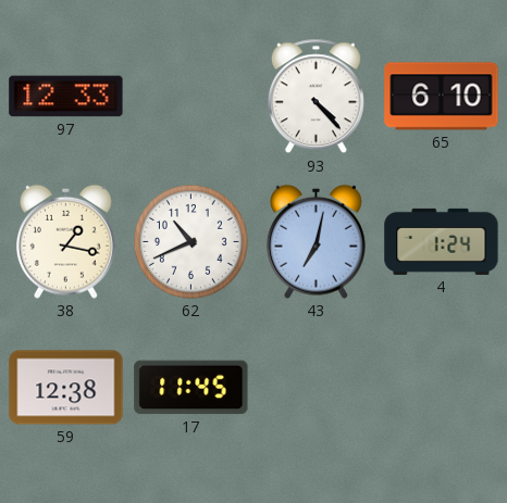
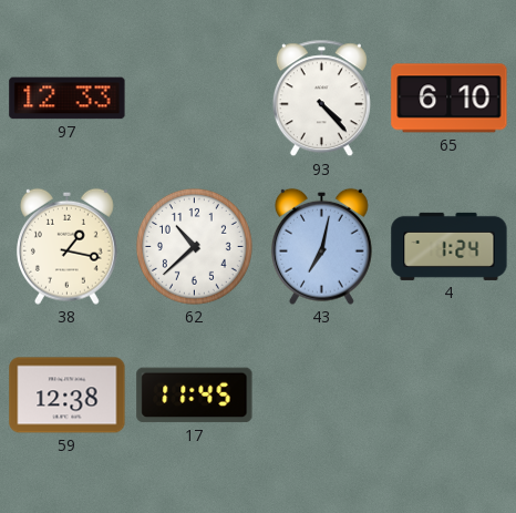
62: 10:41 -> 10:38
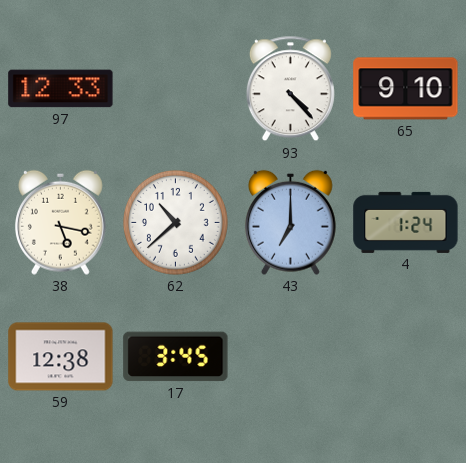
65: 6:10 -> 9:10
38: 1:17 -> 5:17
43: 7:02 -> 7:00
17: 11:45 -> 3:45
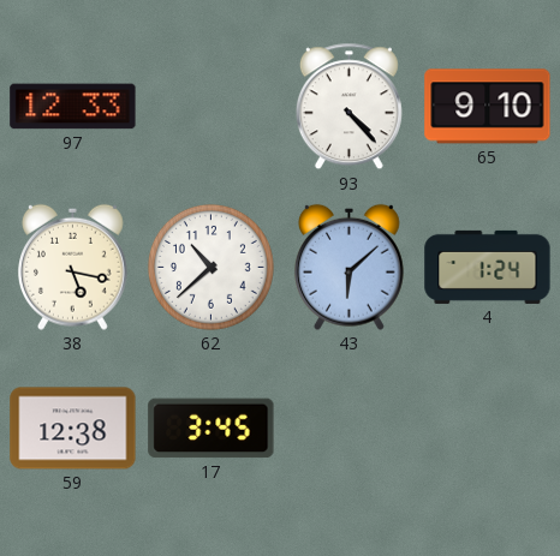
43: 7:00 -> 6:08
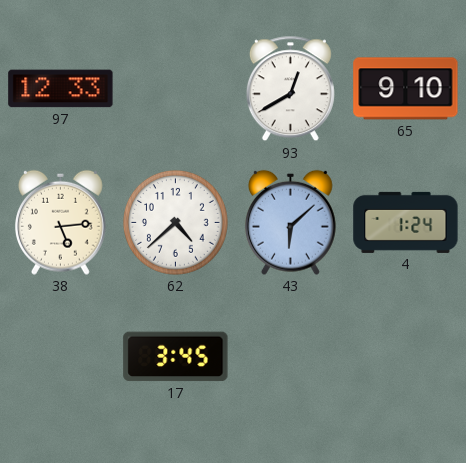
93: 4:23 -> 12:40
38: 5:17 -> 5:14
62: 10:38 -> 4:38
59: 12:38 -> none
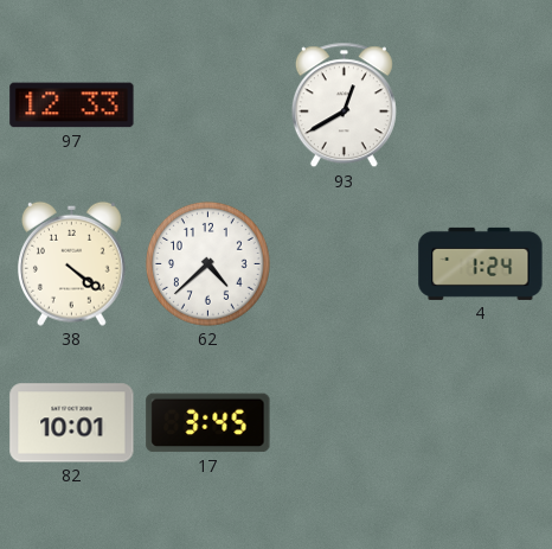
65: 9:10 -> none
38: 5:14 -> 4:21
43: 6:08 -> none
82: none -> 10:01
